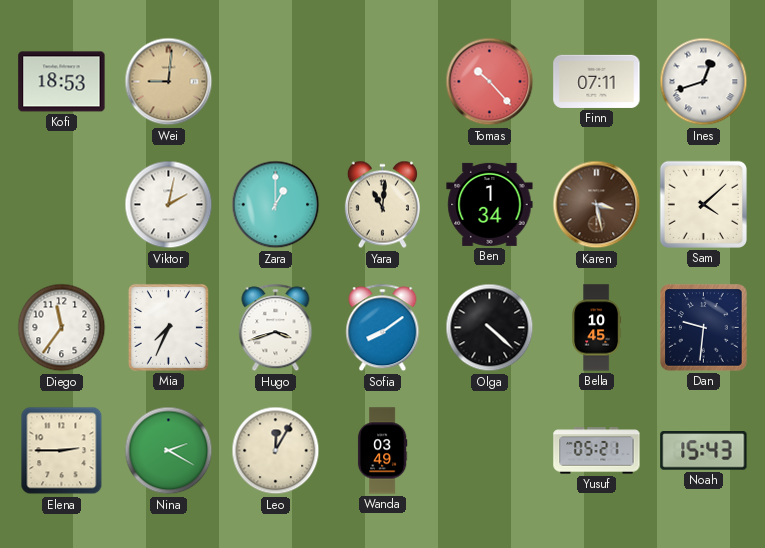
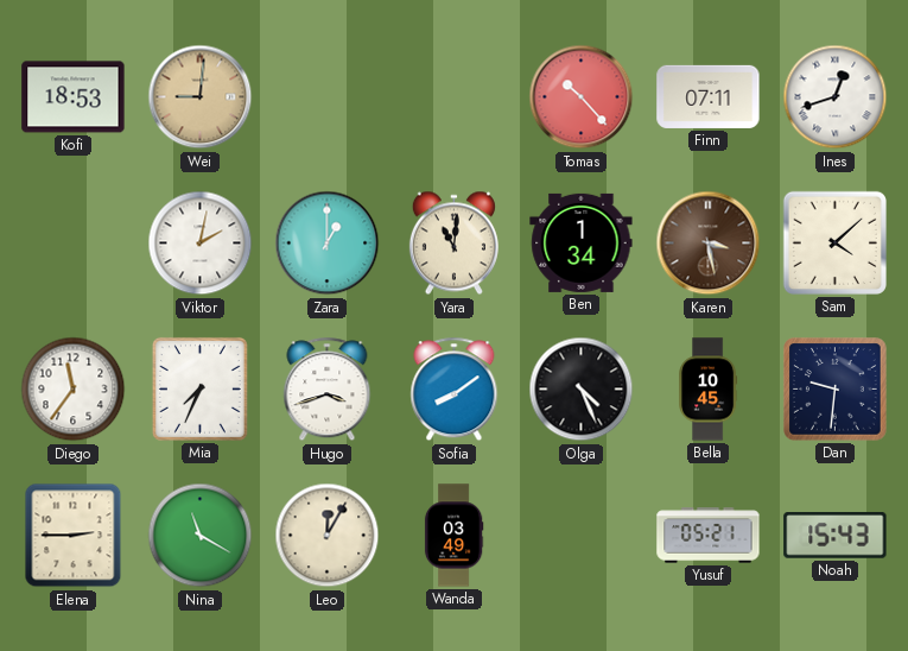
Olga: 4:22 -> 4:26
Nina: 2:20 -> 11:20
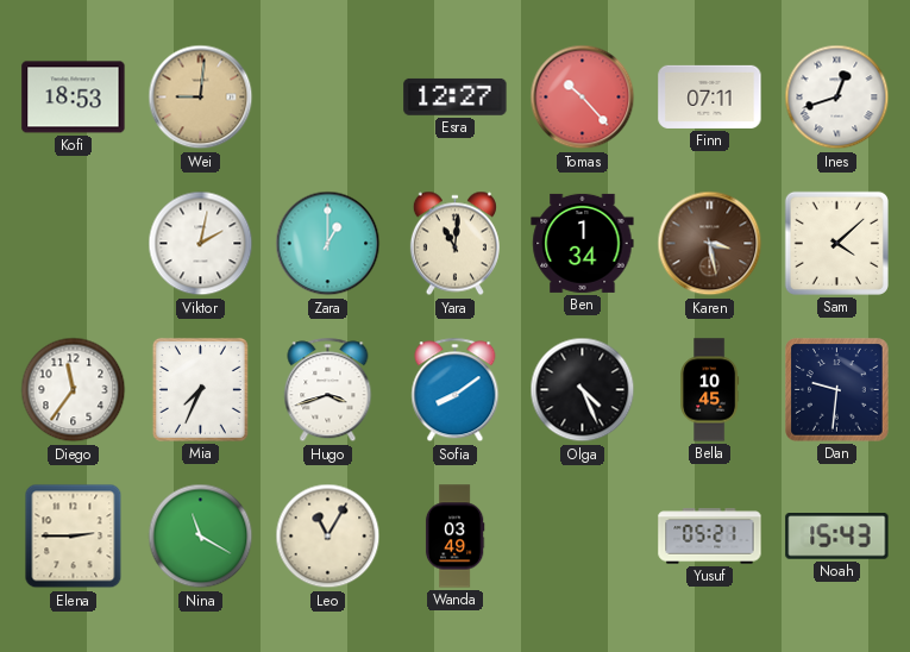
Esra: none -> 12:27
Leo: 12:05 -> 11:05
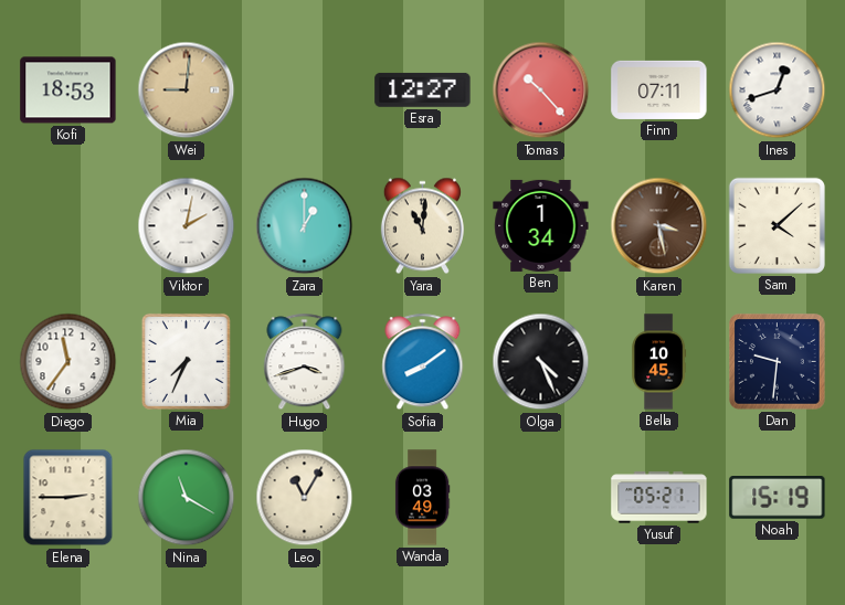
Noah: 15:43 -> 15:19
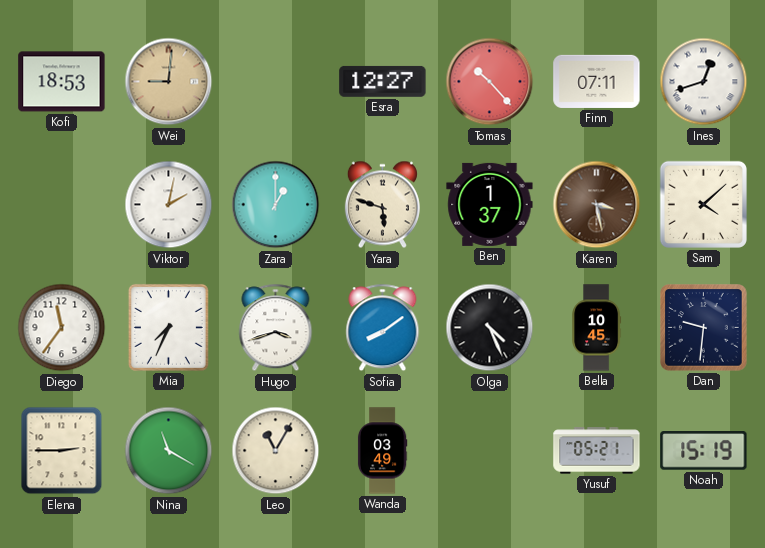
Yara: 11:01 -> 5:48
Ben: 1:34 -> 1:37
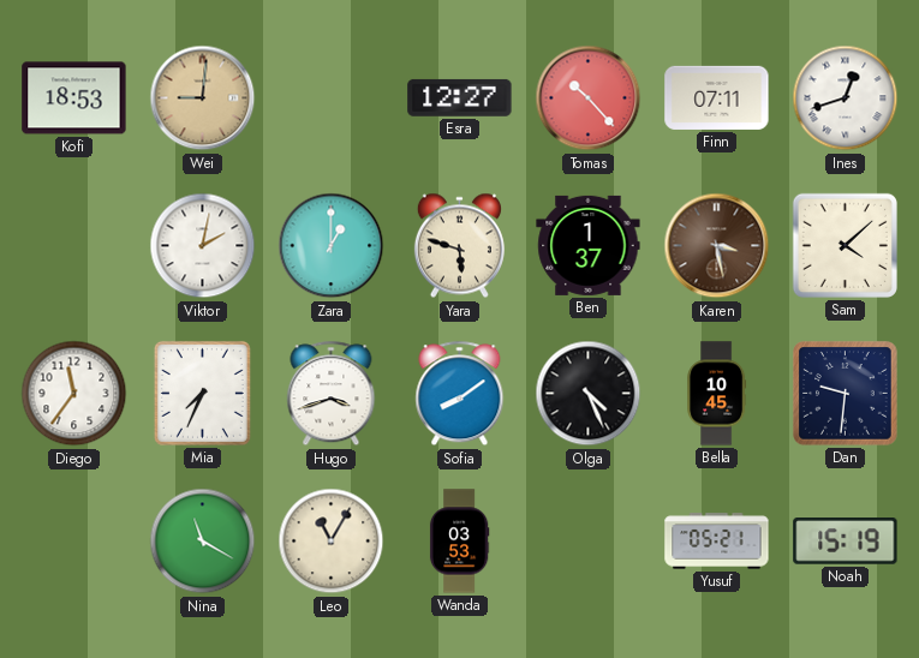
Elena: 2:45 -> none
Wanda: 03:49 -> 03:53
